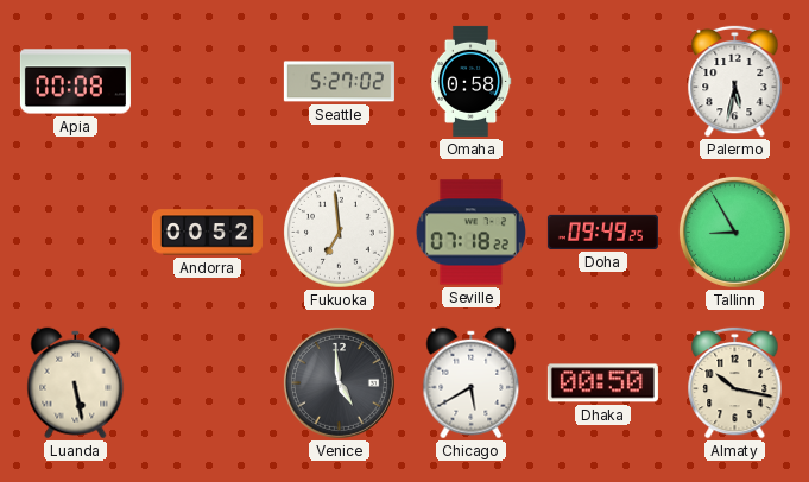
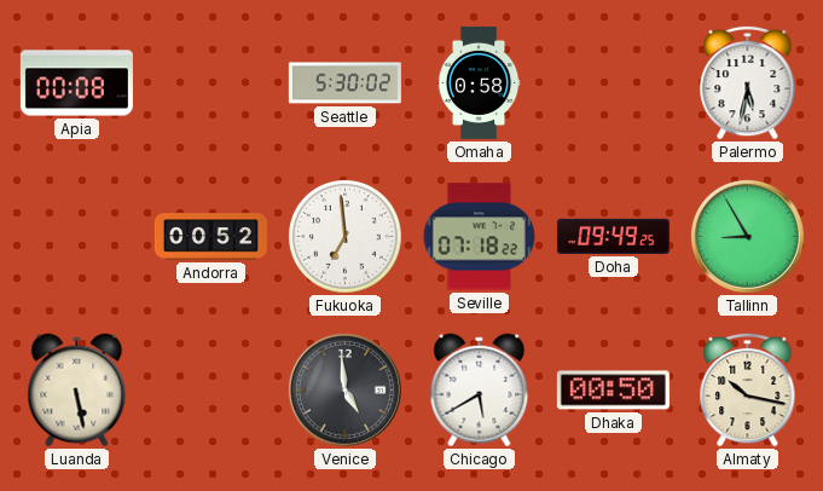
Seattle: 5:27 -> 5:30
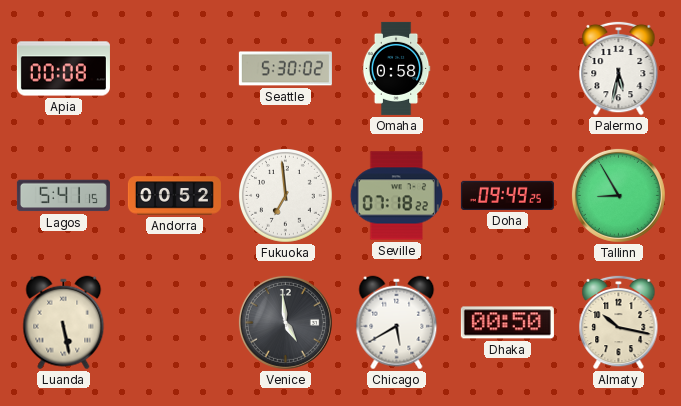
Lagos: none -> 5:41
